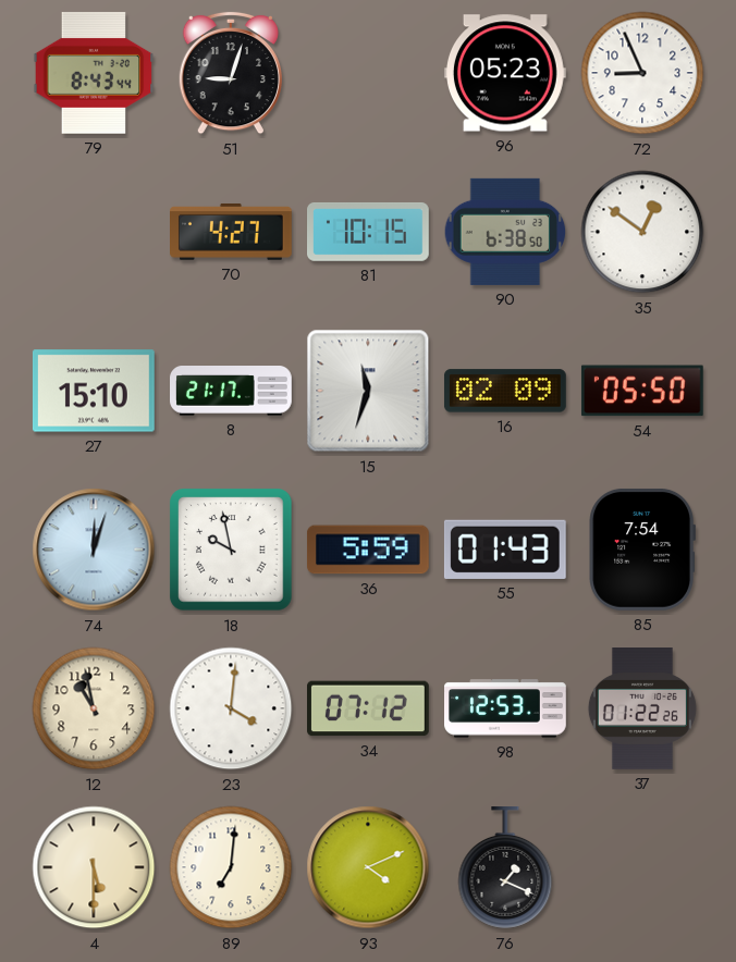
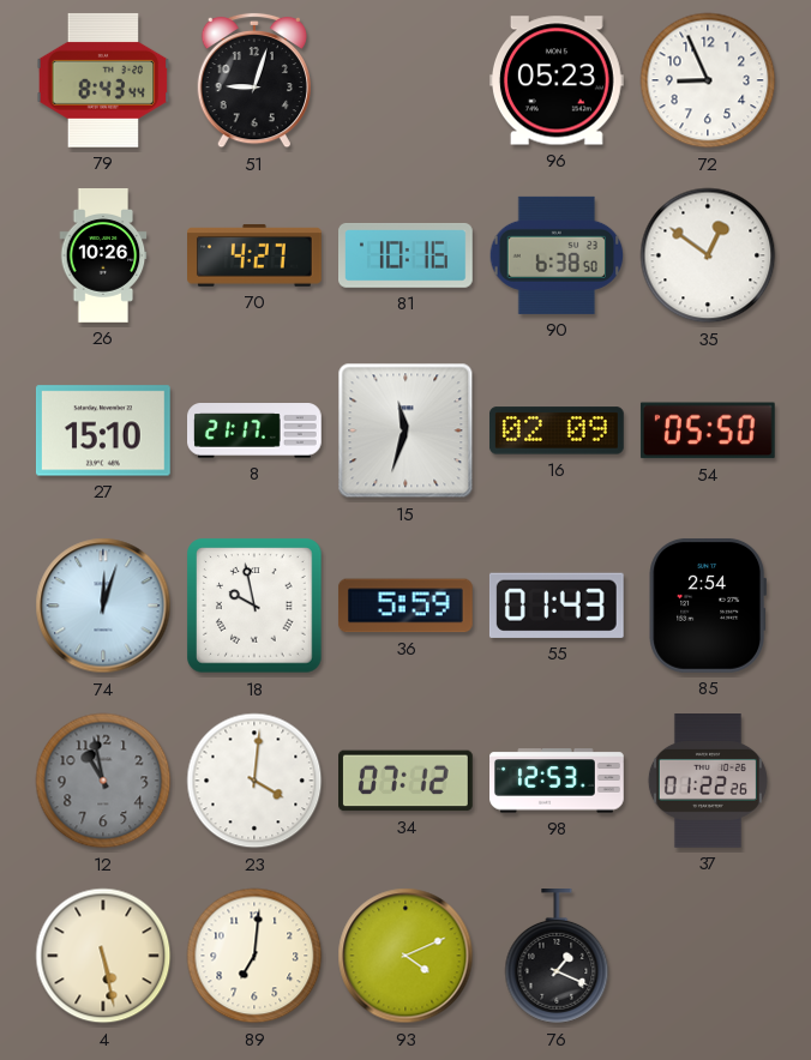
26: none -> 10:26
81: 10:15 -> 10:16
85: 7:54 -> 2:54
12 dial: cream -> grey
4: 5:30 -> 5:28
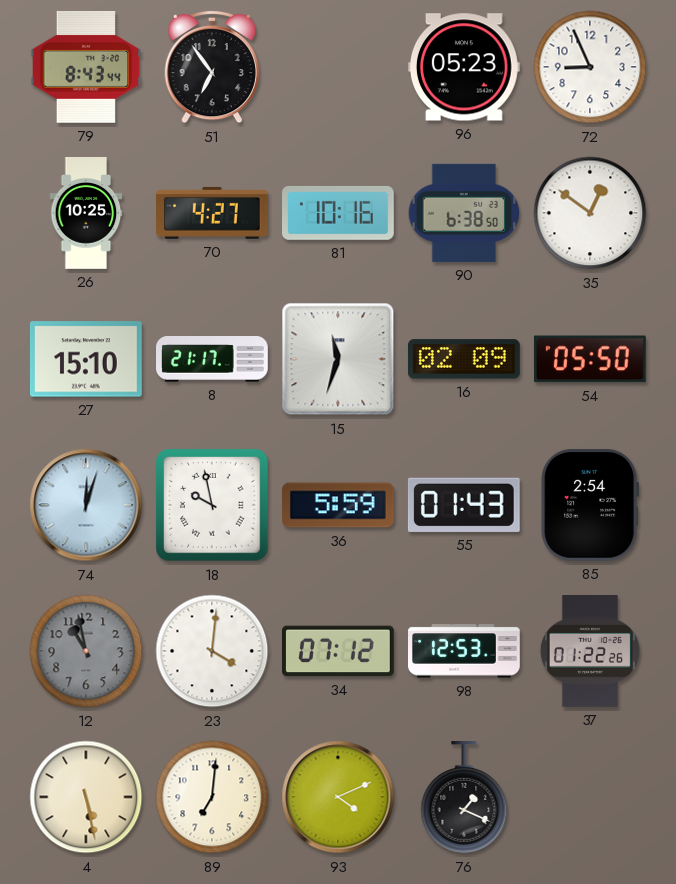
51: 9:03 -> 6:54
26: 10:26 -> 10:25
